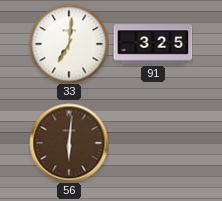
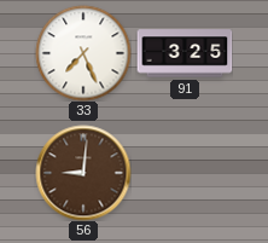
33: 7:01 -> 7:26
56: 6:01 -> 9:01
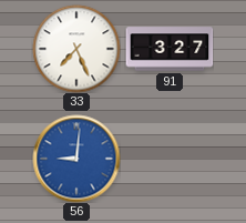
91: 3:25 -> 3:27
56 dial: brown -> blue
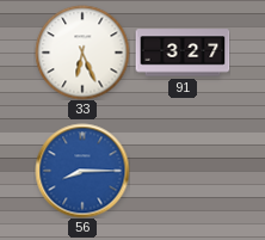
33: 7:26 -> 6:26
56: 9:01 -> 8:15
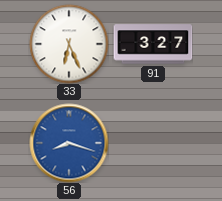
56: 8:15 -> 8:18
